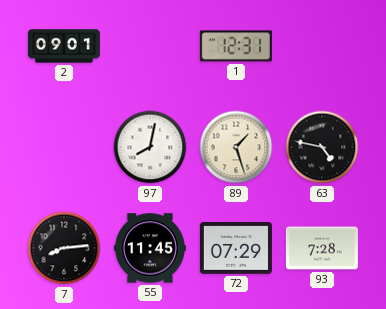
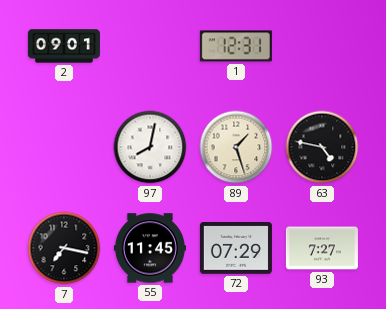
7: 8:14 -> 7:17
93: 7:28 -> 7:27
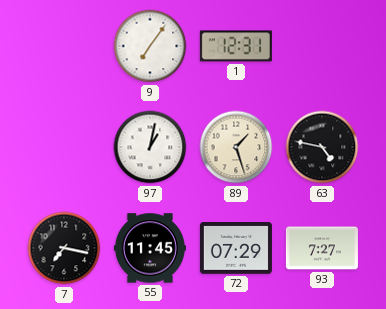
2: 09:01 -> none
9: none -> 7:06
97: 8:02 -> 1:02
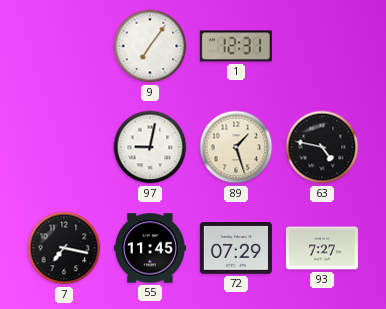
97: 1:02 -> 9:02
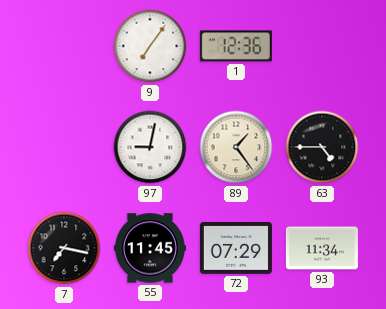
1: 12:31 -> 12:36
89: 1:27 -> 1:24
63: 4:47 -> 4:45
93: 7:27 -> 11:34
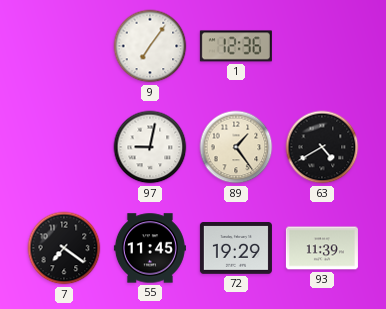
63: 4:45 -> 4:40
7: 7:17 -> 7:21
72: 07:29 -> 19:29
93: 11:34 -> 11:39
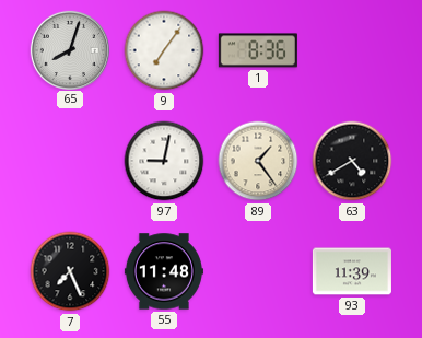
65: none -> 8:03
1: 12:36 -> 8:36
7: 7:21 -> 7:26
55: 11:45 -> 11:48
72: 19:29 -> none
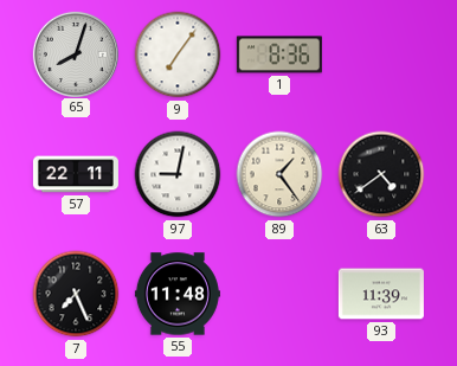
57: none -> 22:11
63: 4:40 -> 4:39
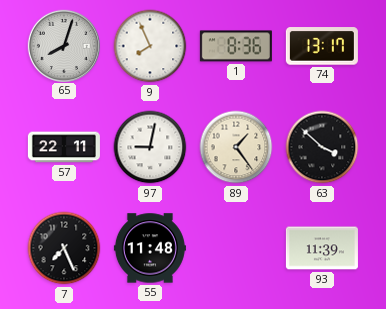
9: 7:06 -> 7:56
74: none -> 13:17
63: 4:39 -> 3:52
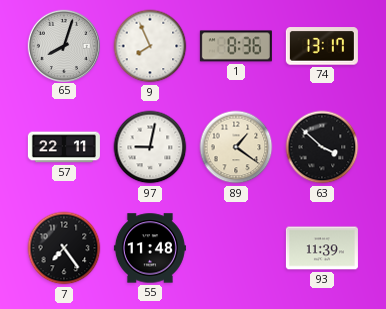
89: 1:24 -> 1:21
7: 7:26 -> 7:24
